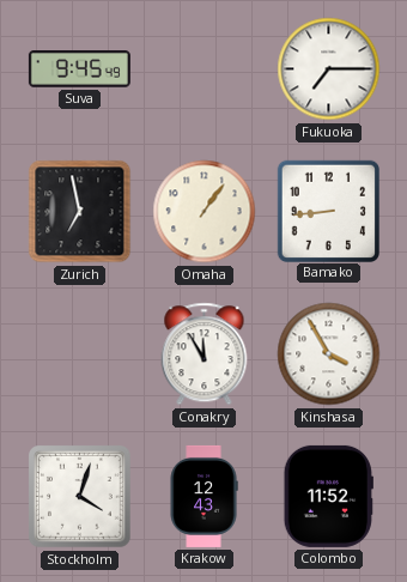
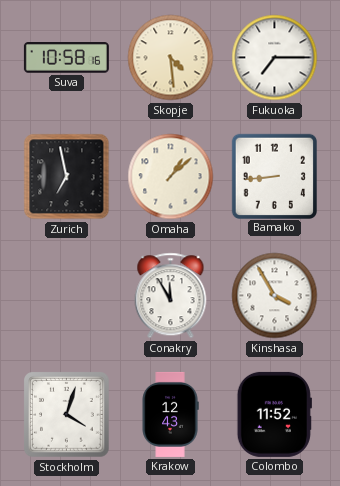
Suva: 9:45 -> 10:58
Skopje: none -> 4:29
Omaha: 1:06 -> 1:08
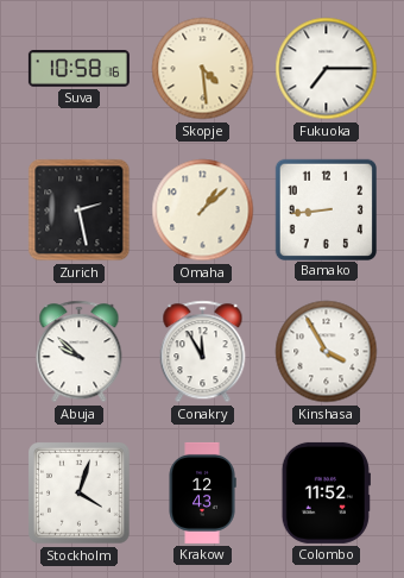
Zurich: 6:58 -> 2:28
Abuja: none -> 9:52
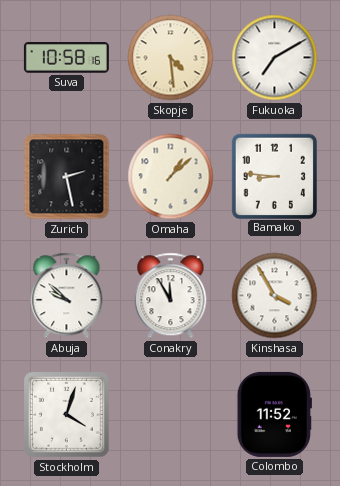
Fukuoka: 7:15 -> 7:10
Bamako: 8:44 -> 8:46
Krakow: 12:43 -> none
